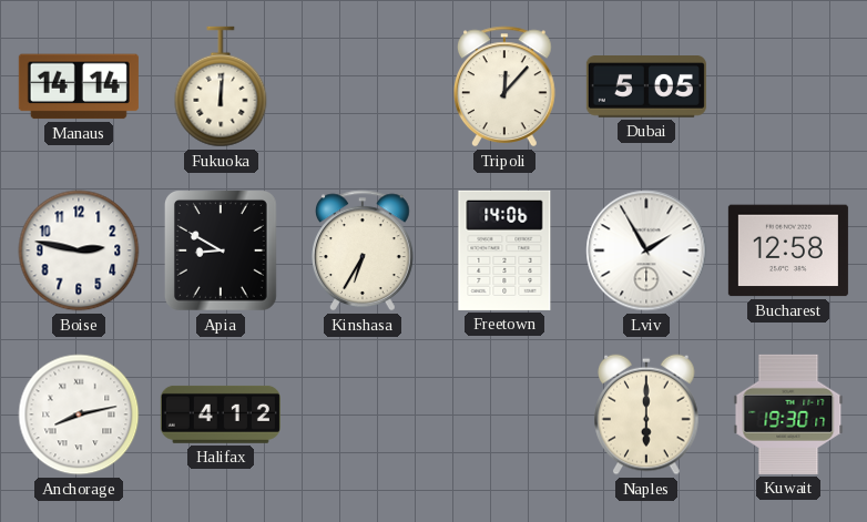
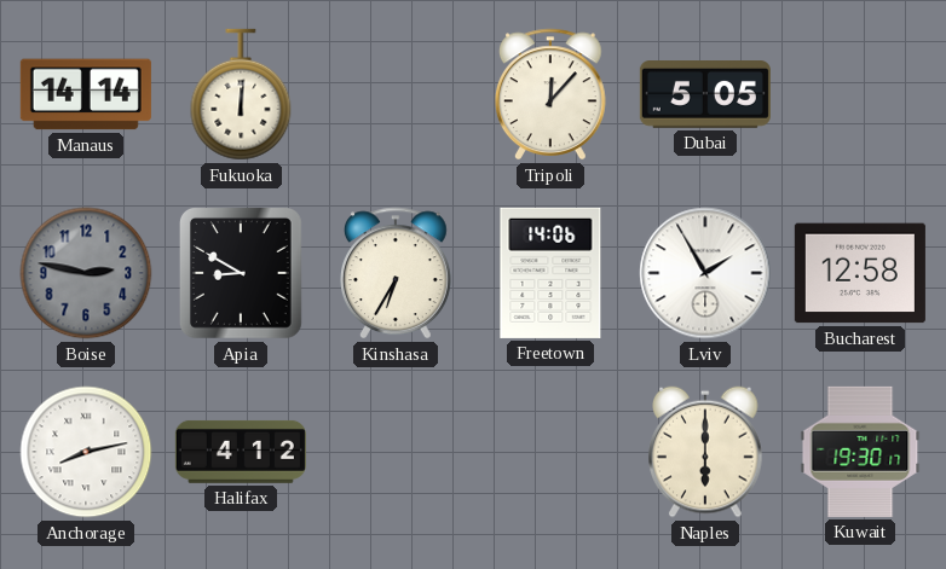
Boise dial: white -> grey
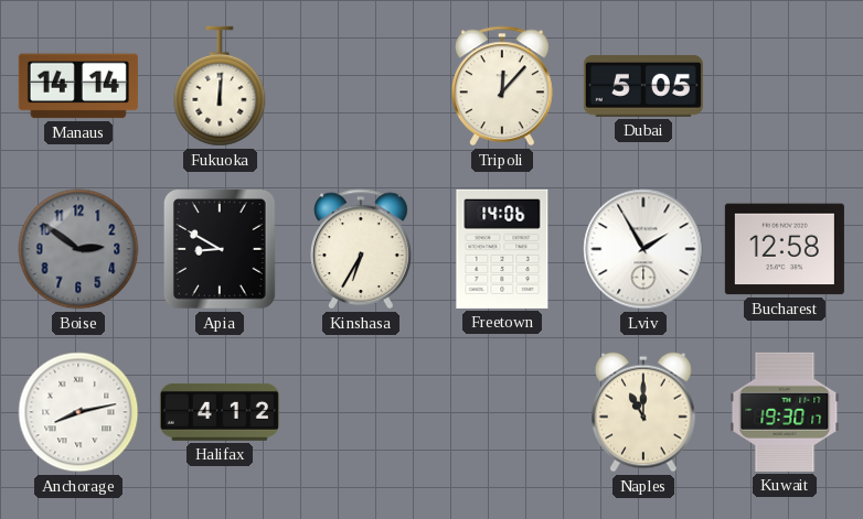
Boise: 2:47 -> 2:51
Naples: 6:00 -> 11:00
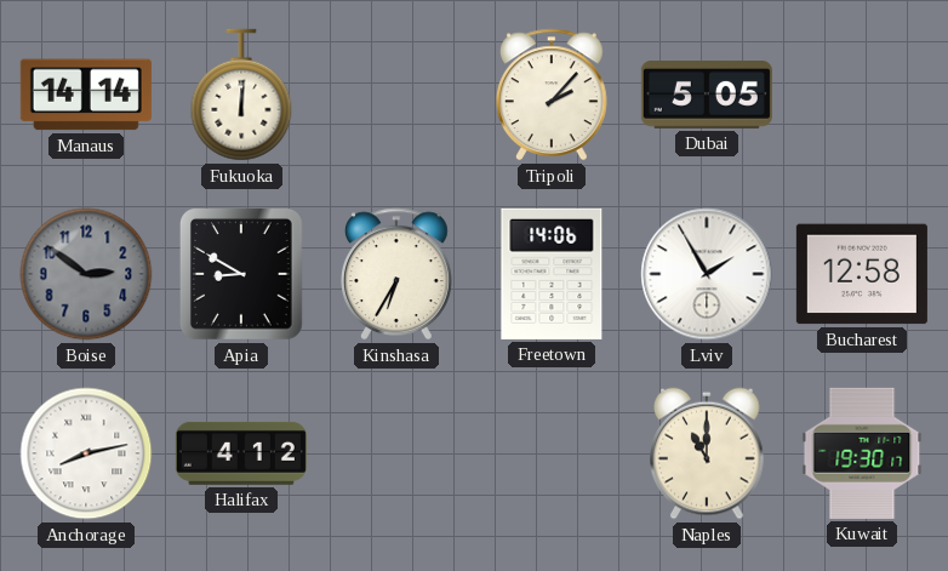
Tripoli: 12:07 -> 2:07
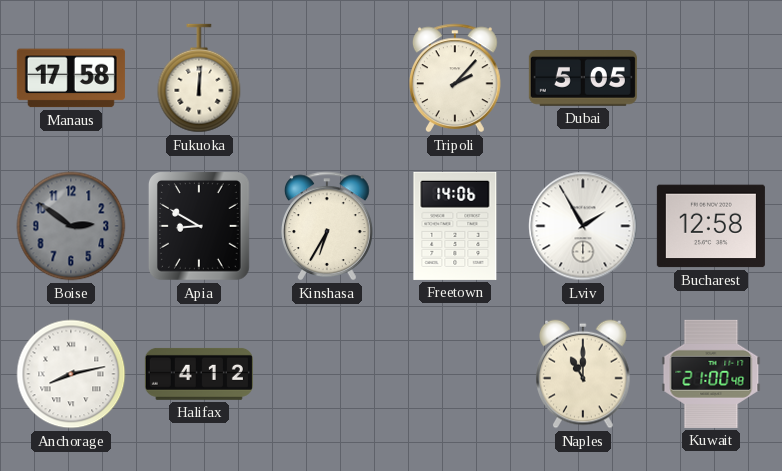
Manaus: 14:14 -> 17:58
Kuwait: 19:30 -> 21:00
